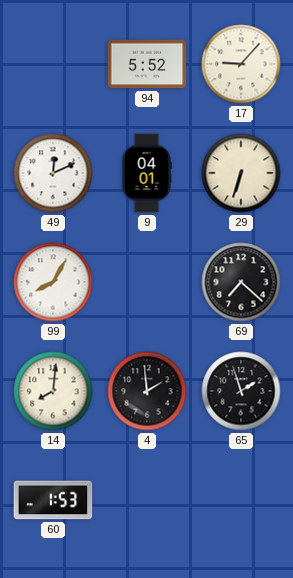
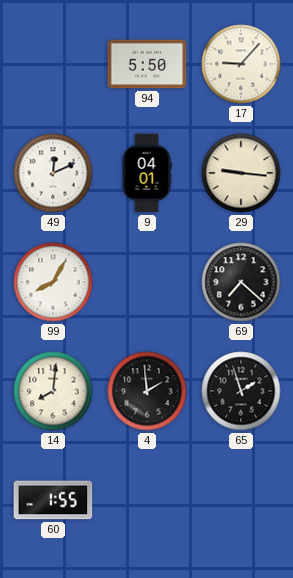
94: 5:52 -> 5:50
29: 6:33 -> 9:16
60: 1:53 -> 1:55
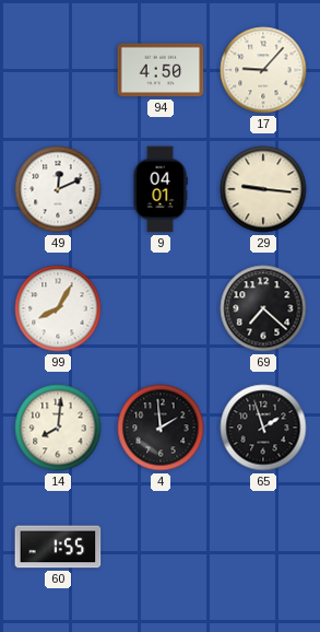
94: 5:50 -> 4:50
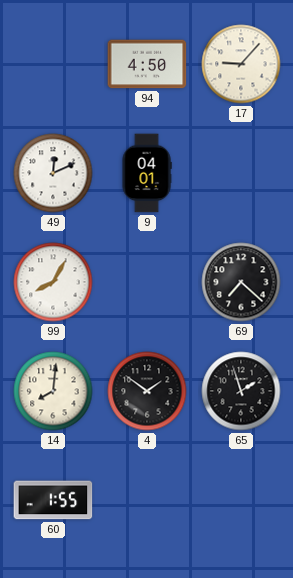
29: 9:16 -> none
4: 1:59 -> 1:51
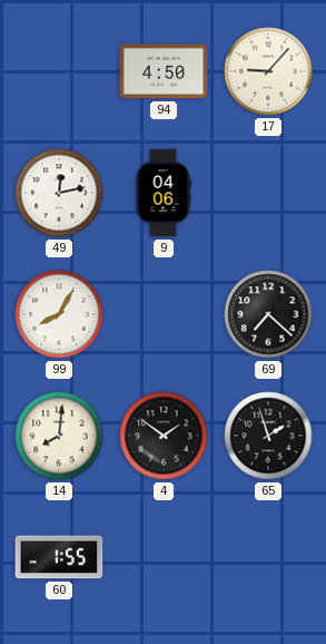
49: 12:11 -> 12:13
9: 04:01 -> 04:06
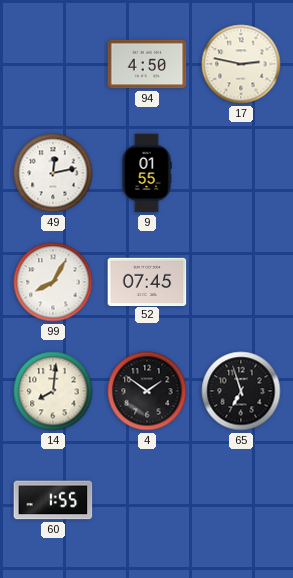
17: 9:07 -> 2:47
9: 04:06 -> 01:55
52: none -> 07:45
69: 7:22 -> none
65: 1:57 -> 6:57
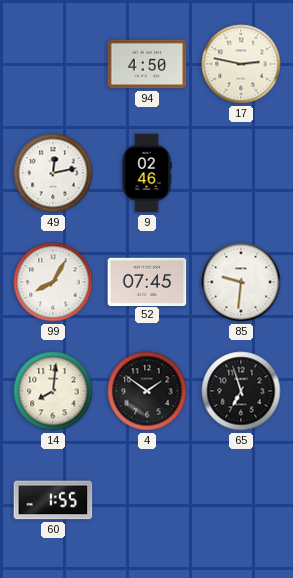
9: 01:55 -> 02:46
85: none -> 9:31
